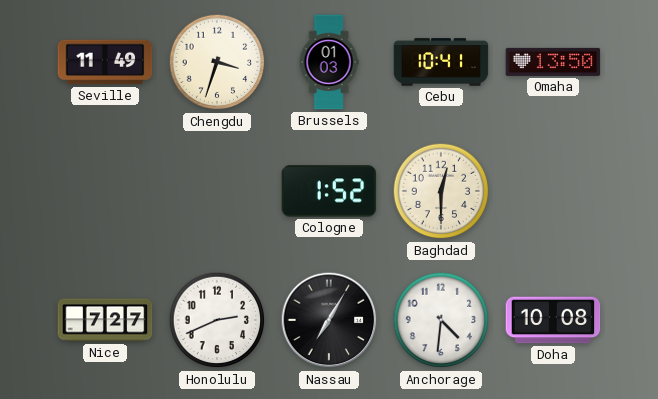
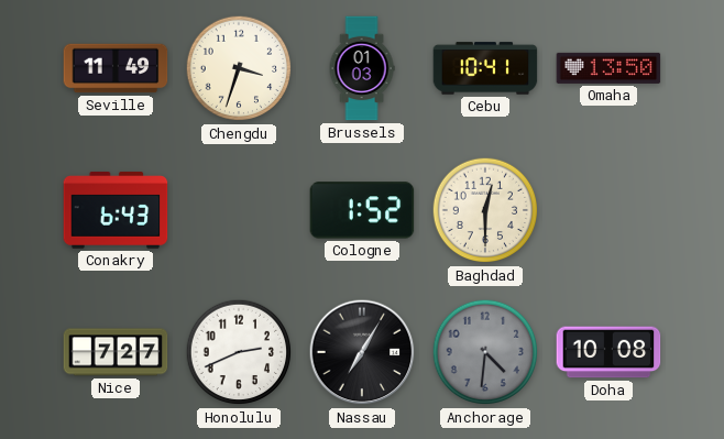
Conakry: none -> 6:43
Anchorage dial: white -> grey
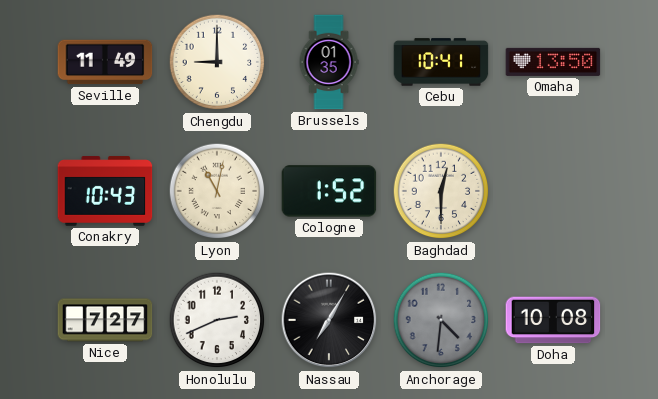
Chengdu: 3:33 -> 9:00
Brussels: 01:03 -> 01:35
Conakry: 6:43 -> 10:43
Lyon: none -> 11:02
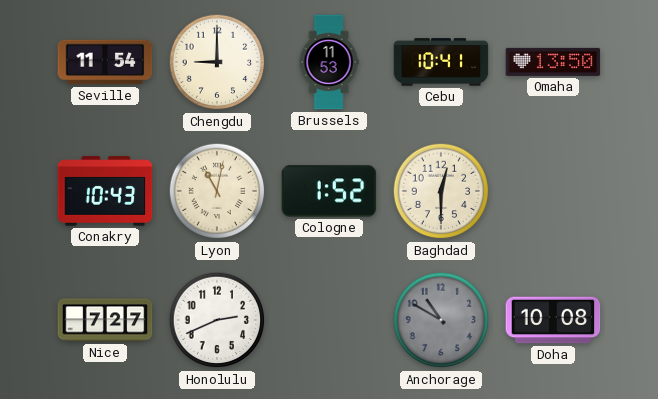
Seville: 11:49 -> 11:54
Brussels: 01:35 -> 11:53
Nassau: 7:05 -> none
Anchorage: 4:31 -> 10:50
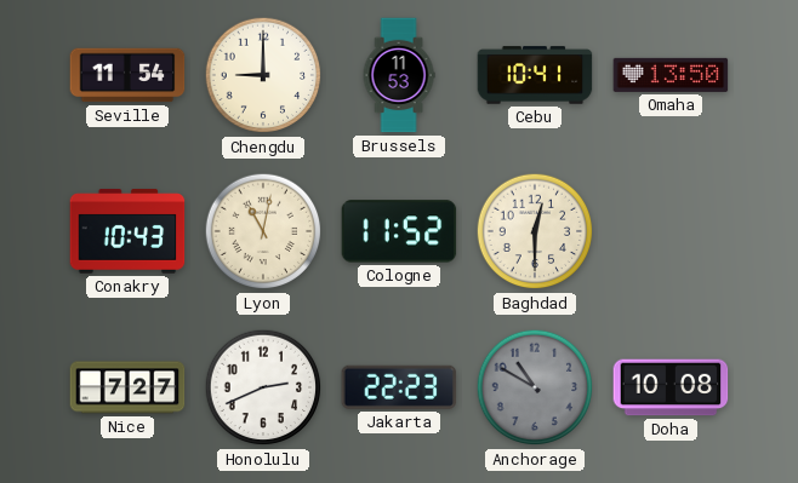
Cologne: 1:52 -> 11:52
Jakarta: none -> 22:23
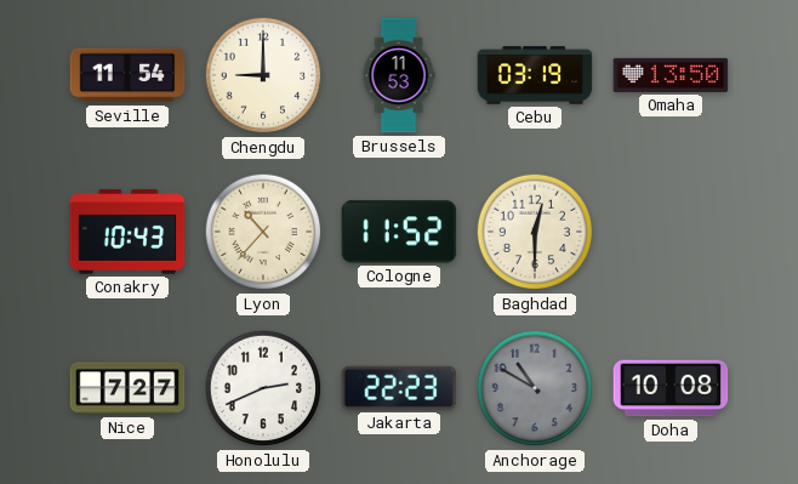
Cebu: 10:41 -> 03:19
Lyon: 11:02 -> 10:37
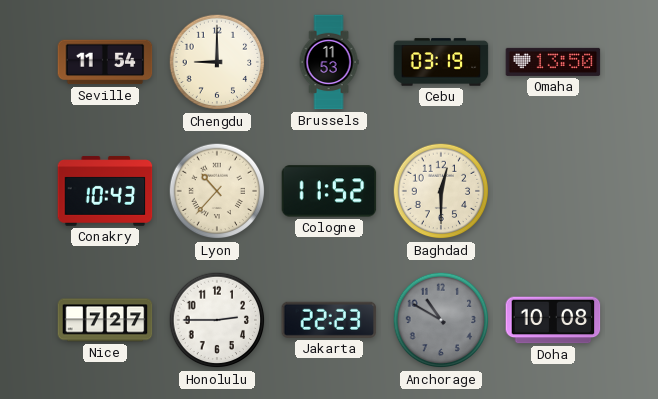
Honolulu: 2:41 -> 2:45
